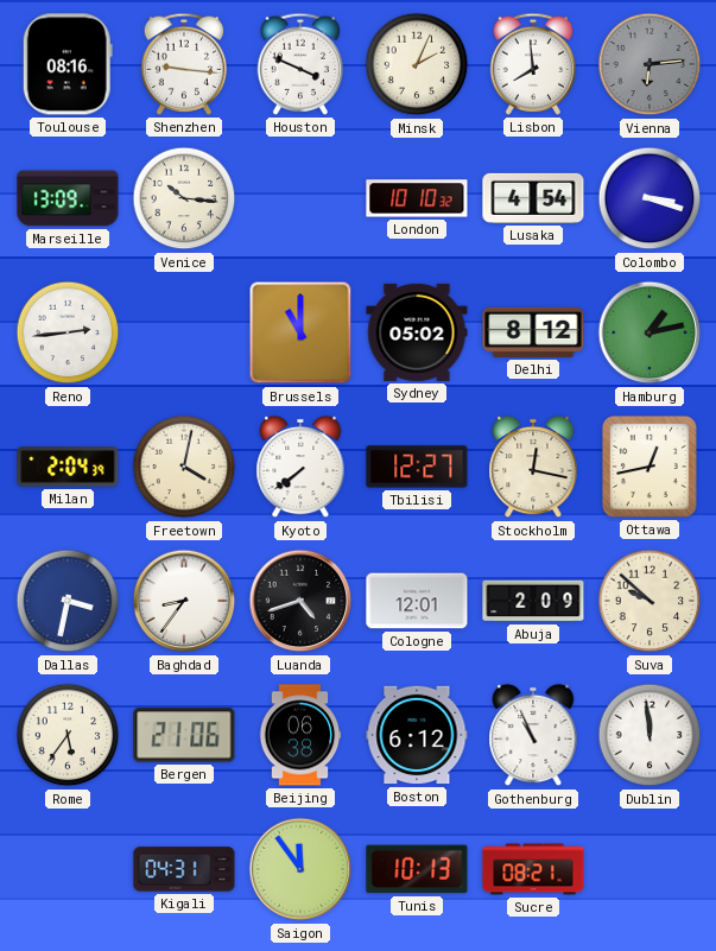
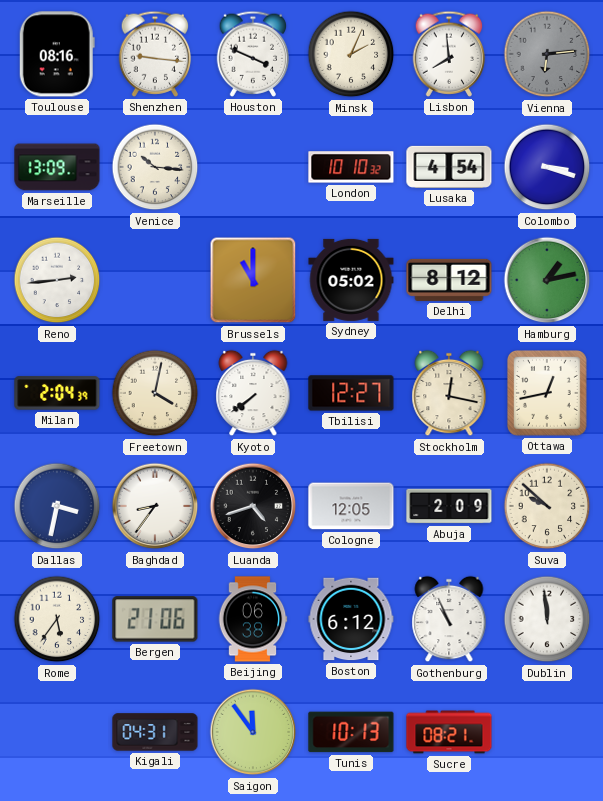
Cologne: 12:01 -> 12:05
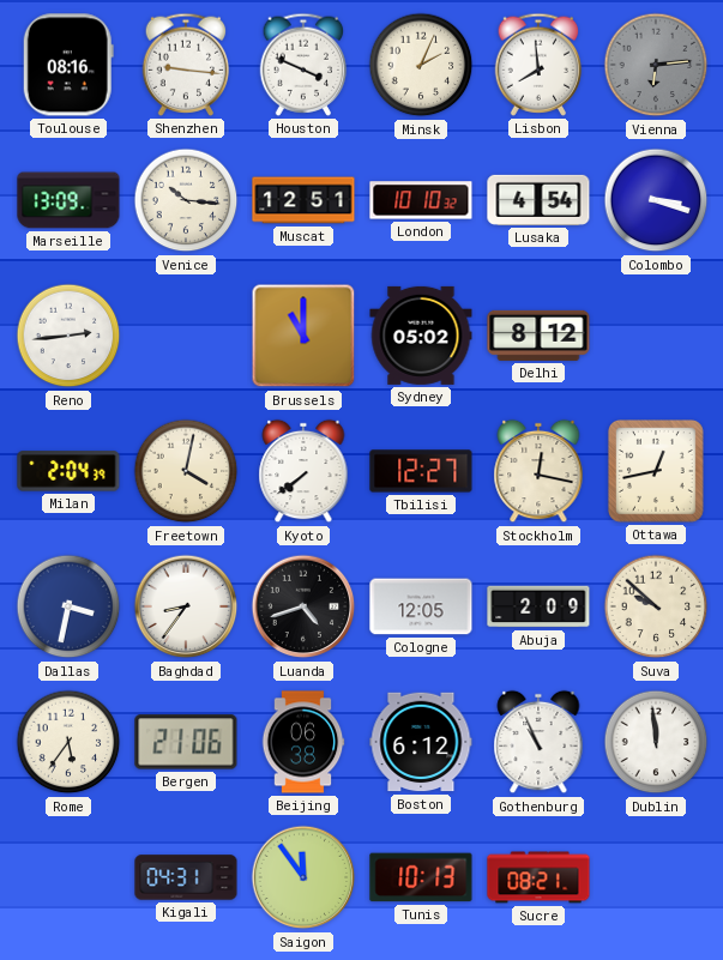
Muscat: none -> 12:51
Hamburg: 1:13 -> none
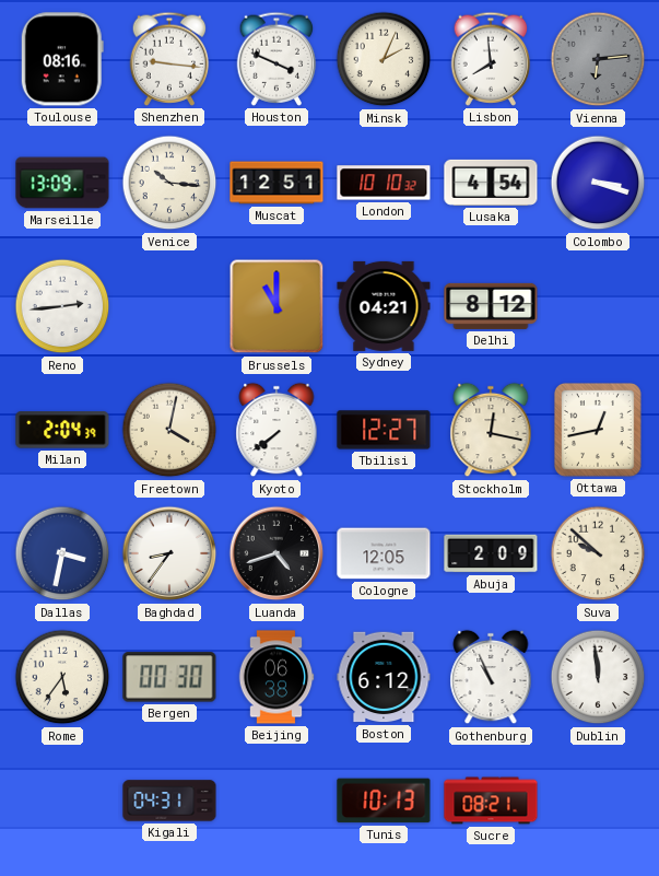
Sydney: 05:02 -> 04:21
Bergen: 21:06 -> 00:30
Saigon: 11:54 -> none
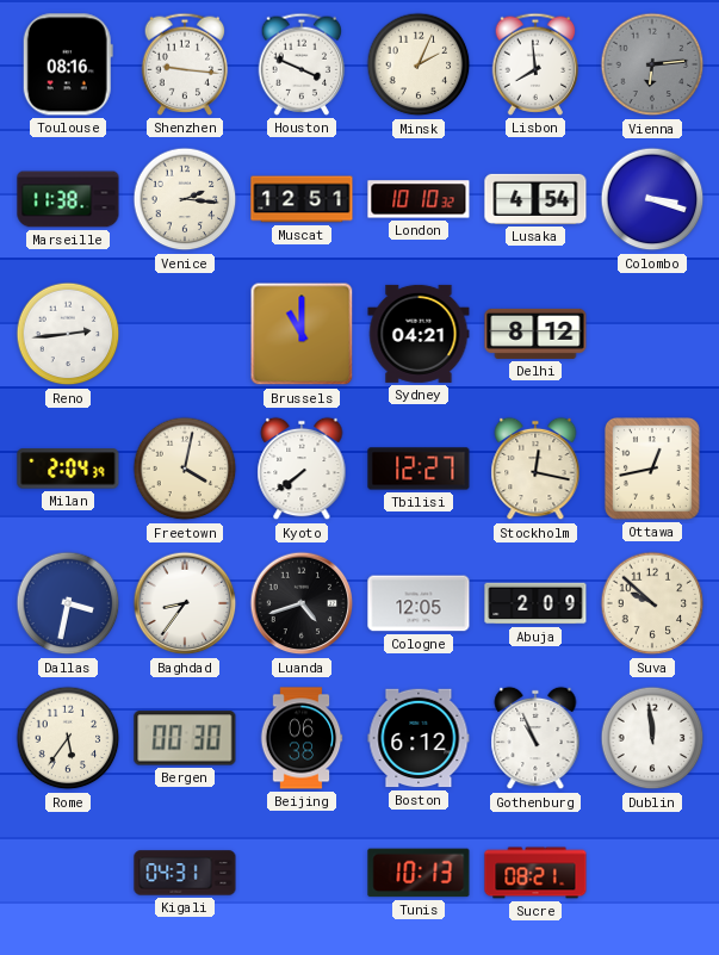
Marseille: 13:09 -> 11:38
Venice: 10:16 -> 2:16
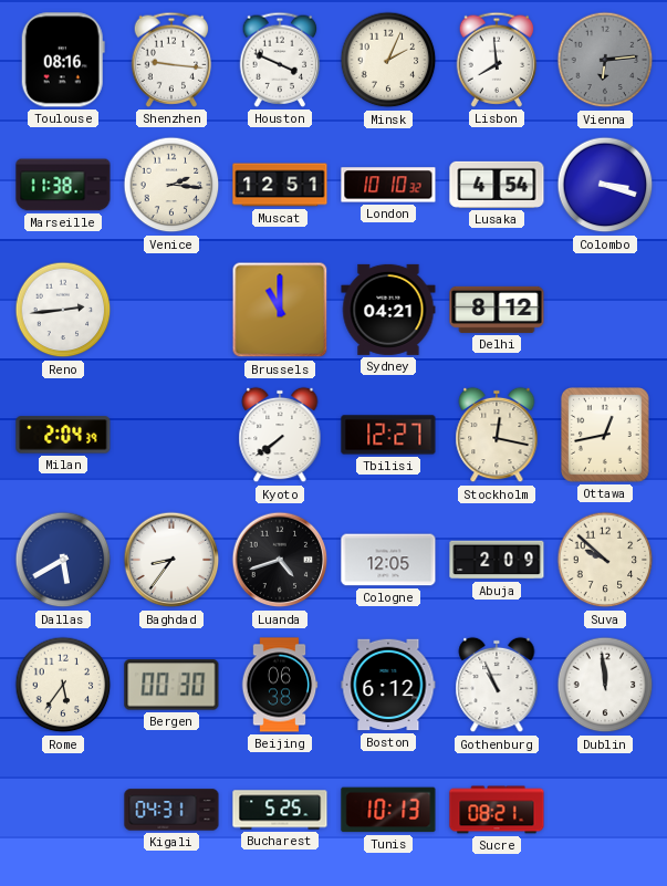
Freetown: 4:02 -> none
Dallas: 3:32 -> 5:40
Bucharest: none -> 5:25
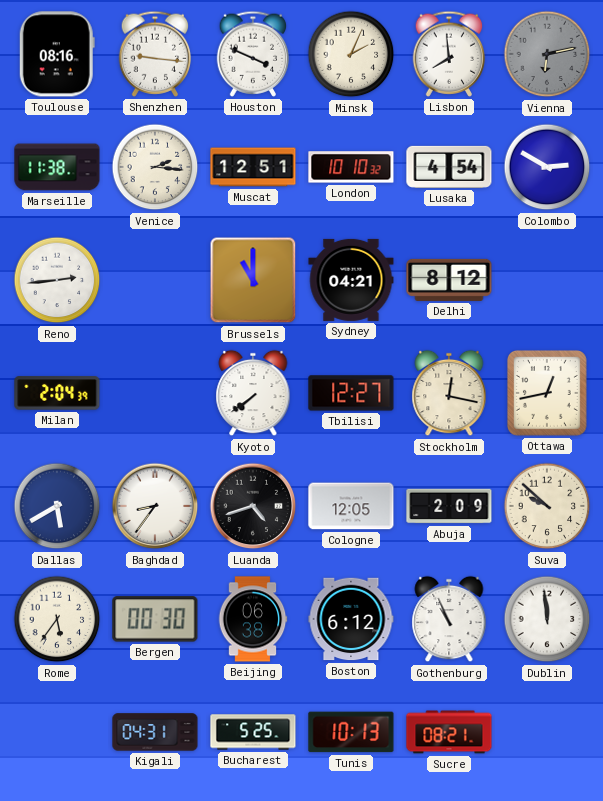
Vienna: 6:14 -> 6:13
Colombo: 3:18 -> 2:50
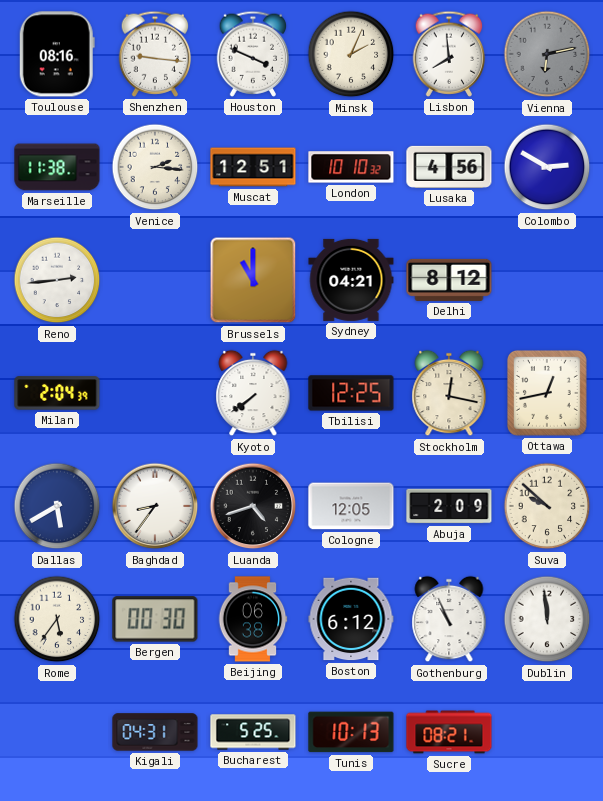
Lusaka: 4:54 -> 4:56
Tbilisi: 12:27 -> 12:25
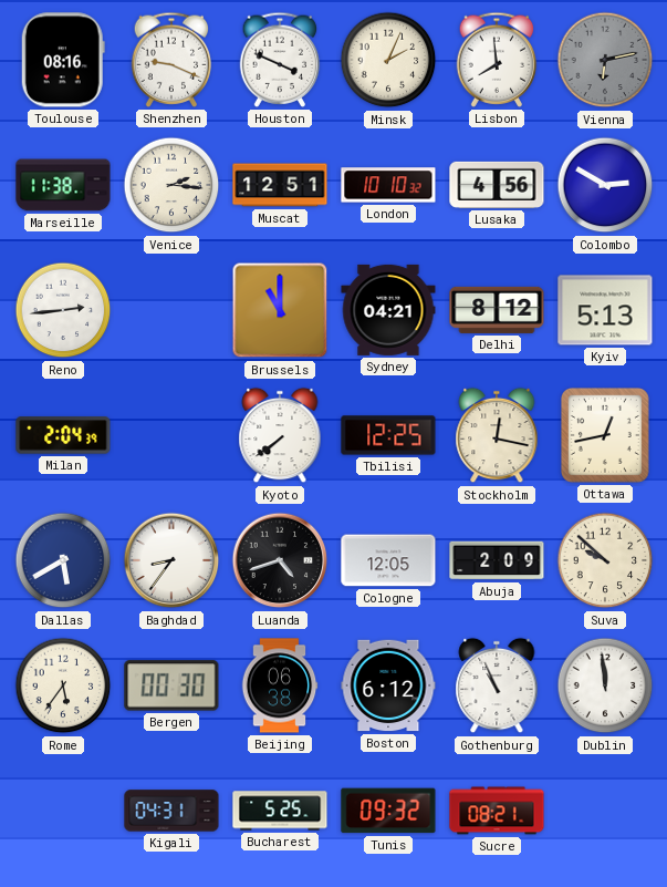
Shenzhen: 9:16 -> 9:19
Kyiv: none -> 5:13
Tunis: 10:13 -> 09:32
